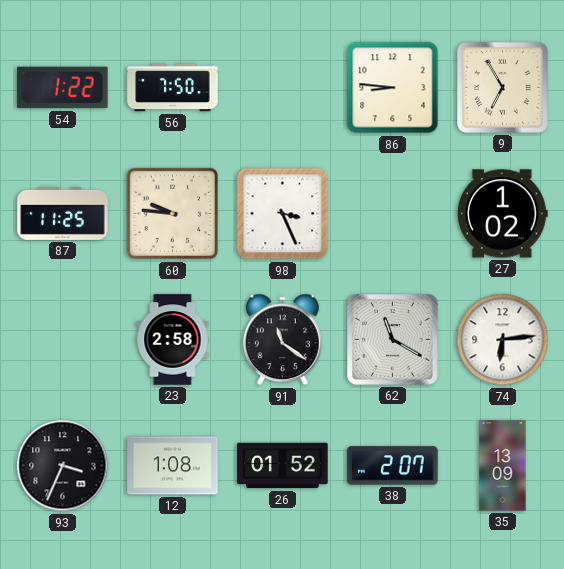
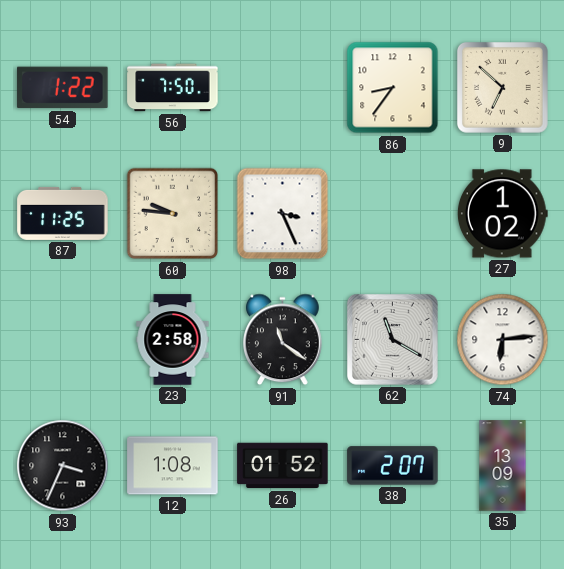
86: 8:46 -> 8:36
9: 6:55 -> 6:52
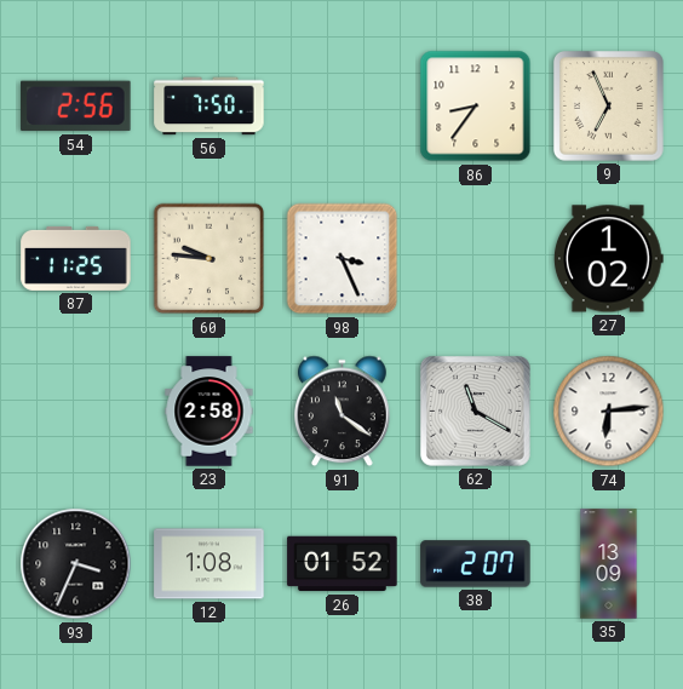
54: 1:22 -> 2:56
9: 6:52 -> 6:56
